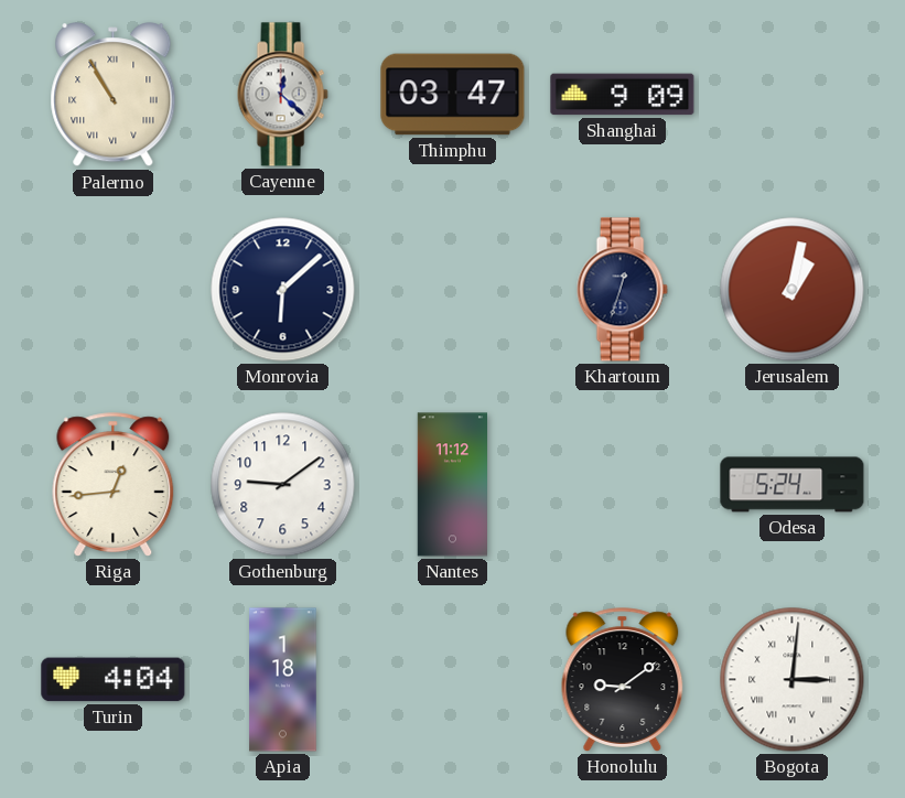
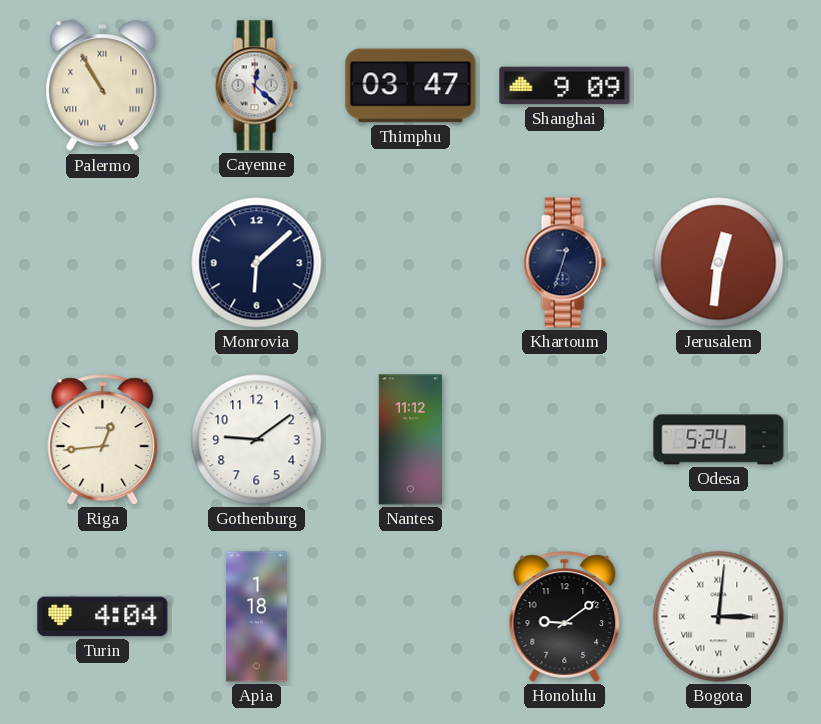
Jerusalem: 1:02 -> 12:31
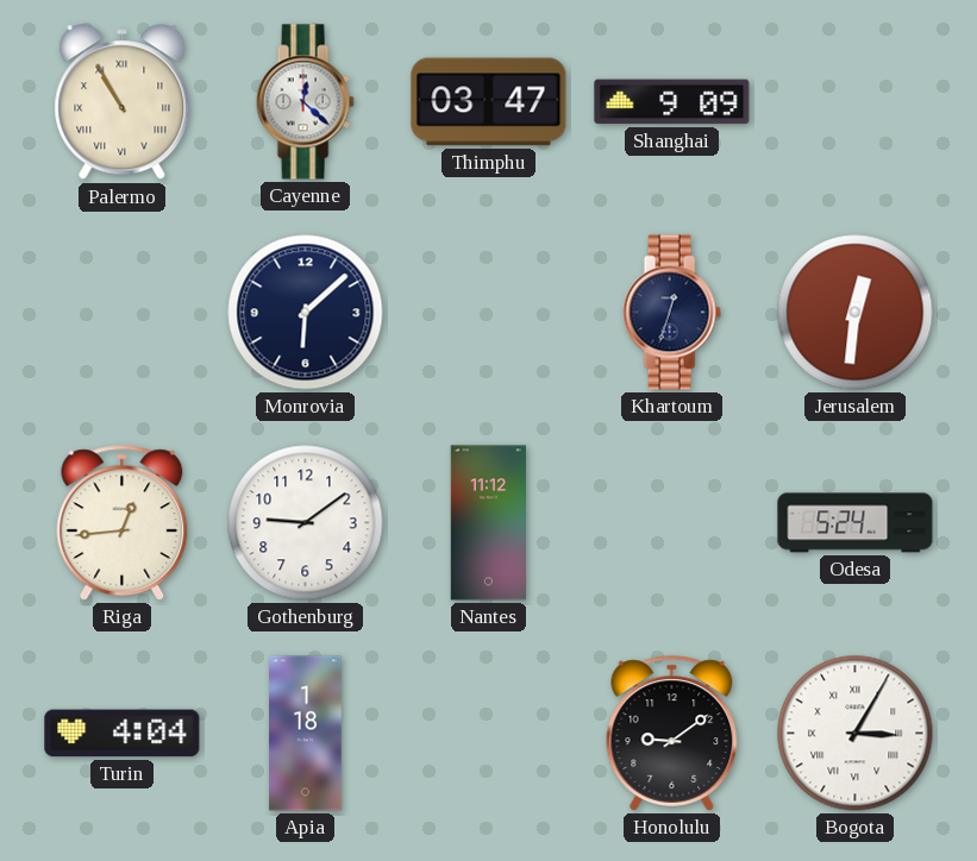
Bogota: 3:01 -> 3:05
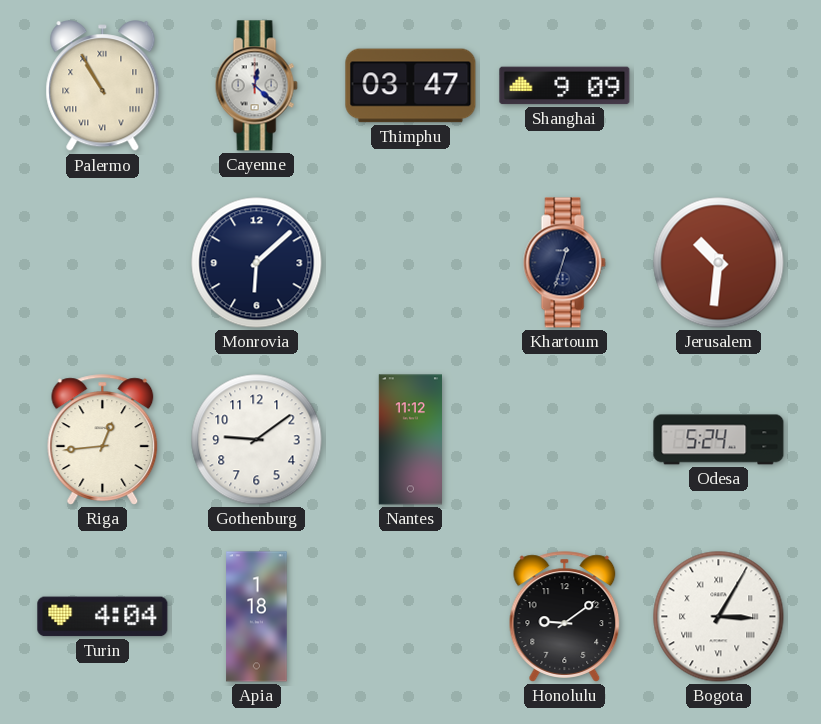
Jerusalem: 12:31 -> 10:31
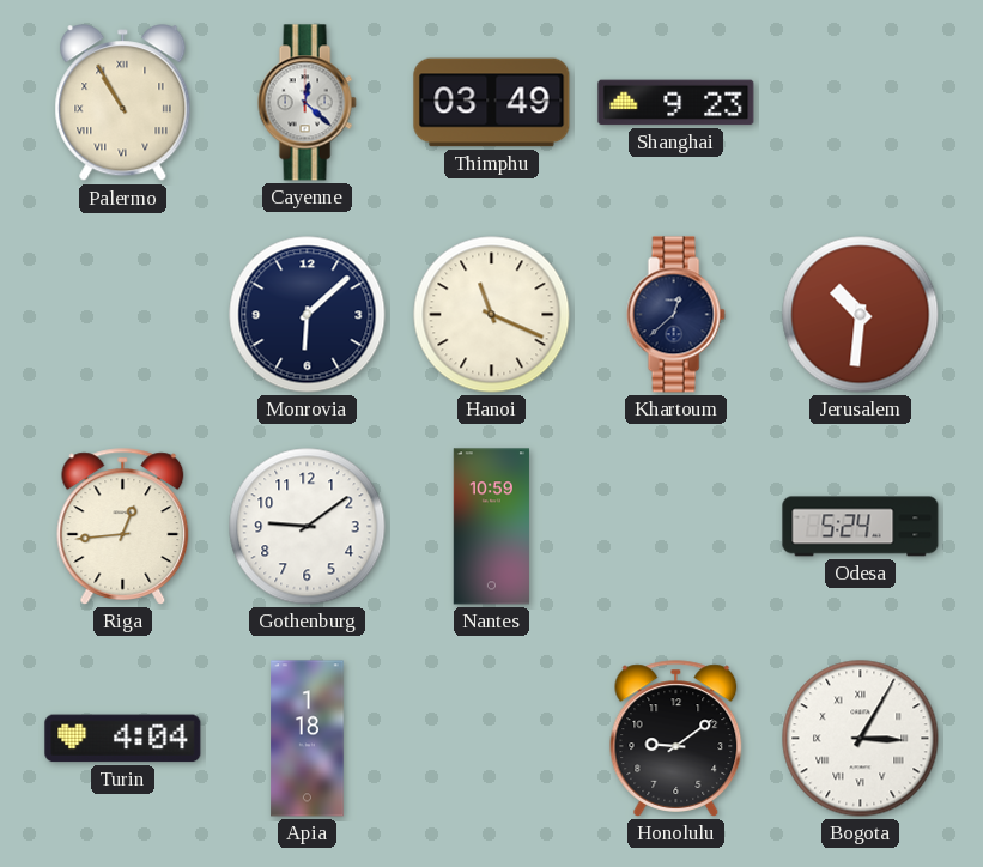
Thimphu: 03:47 -> 03:49
Shanghai: 9:09 -> 9:23
Hanoi: none -> 11:19
Khartoum: 12:33 -> 12:38
Nantes: 11:12 -> 10:59
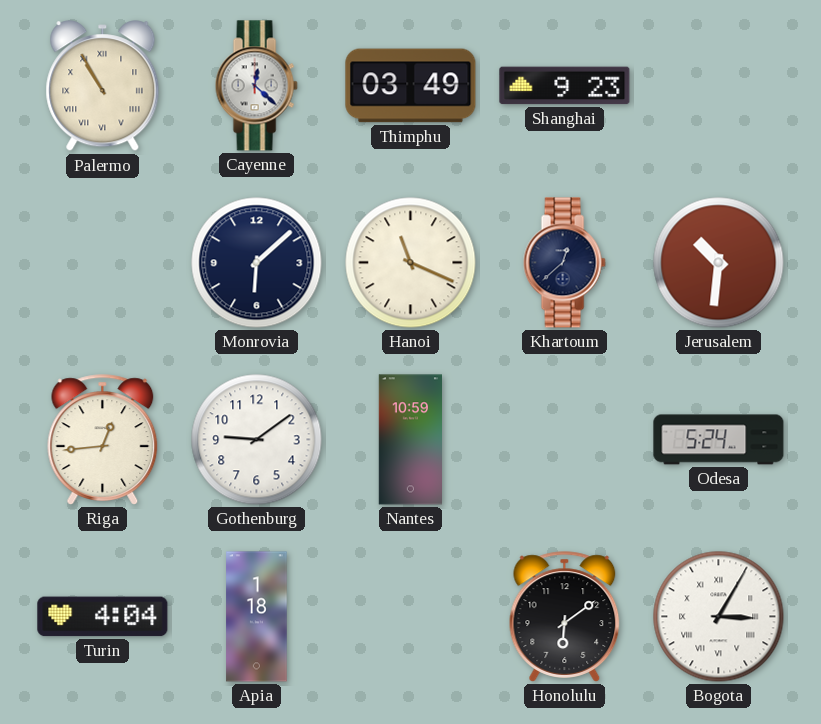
Honolulu: 9:09 -> 6:09
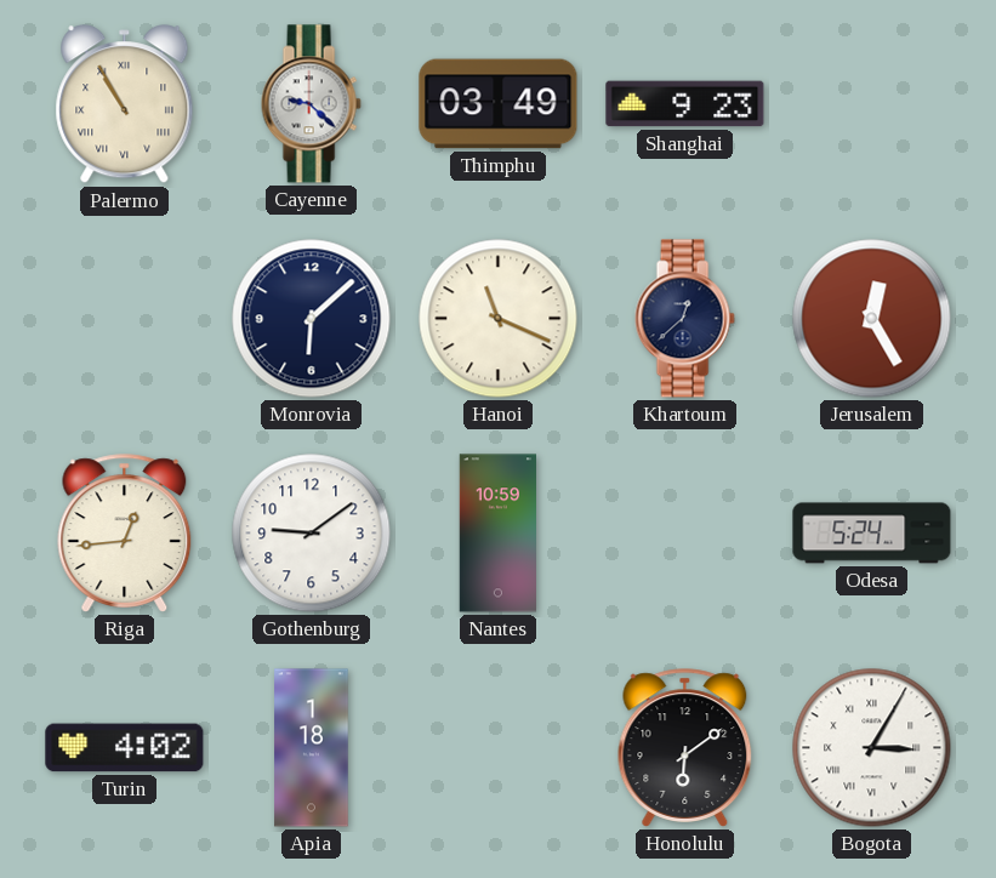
Cayenne: 12:22 -> 9:22
Jerusalem: 10:31 -> 12:25
Turin: 4:04 -> 4:02
